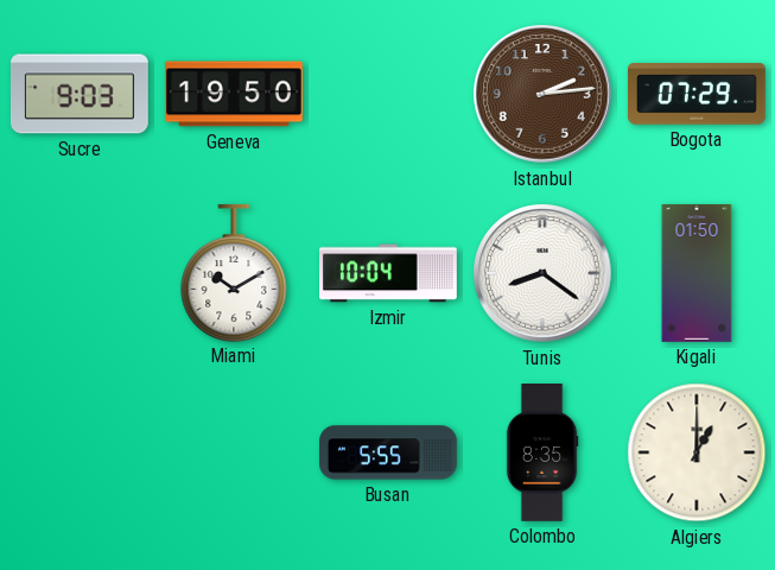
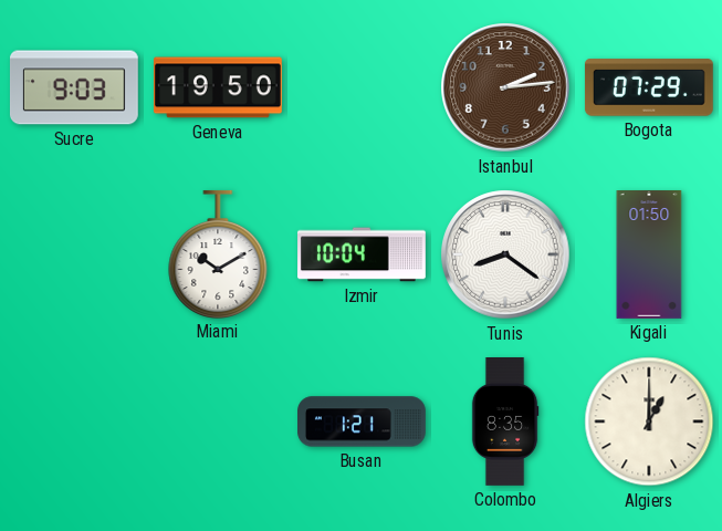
Busan: 5:55 -> 1:21
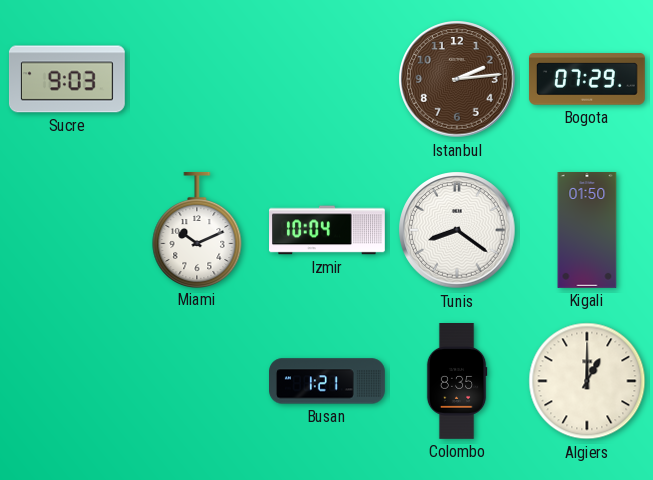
Geneva: 19:50 -> none
Miami: 10:10 -> 10:11
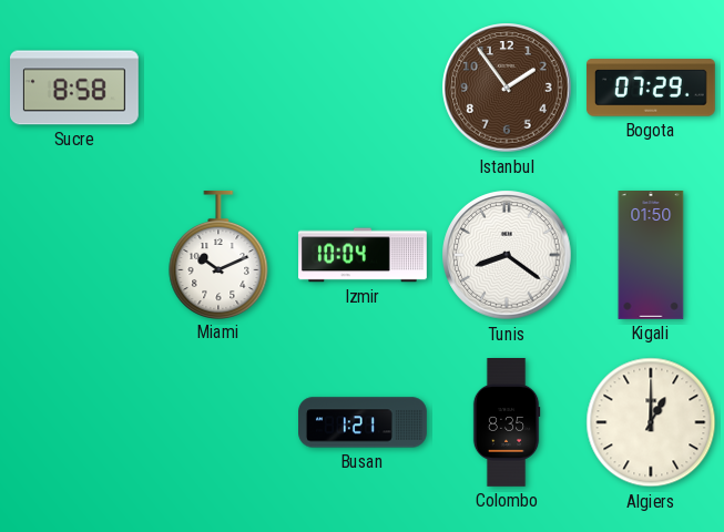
Sucre: 9:03 -> 8:58
Istanbul: 2:14 -> 1:54
